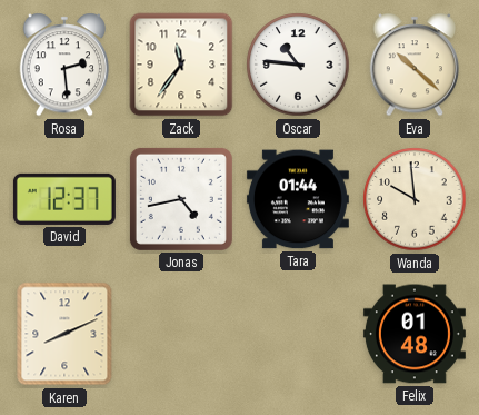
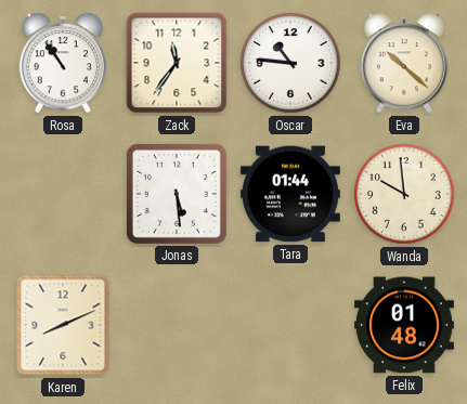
Rosa: 2:29 -> 10:54
David: 12:37 -> none
Jonas: 4:43 -> 5:29
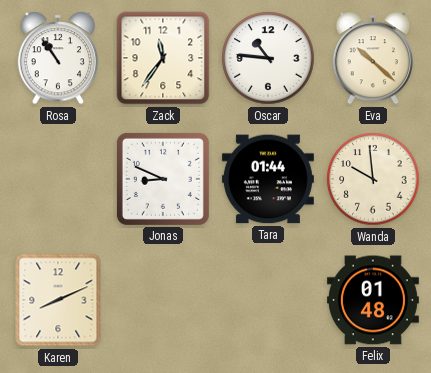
Jonas: 5:29 -> 8:49
